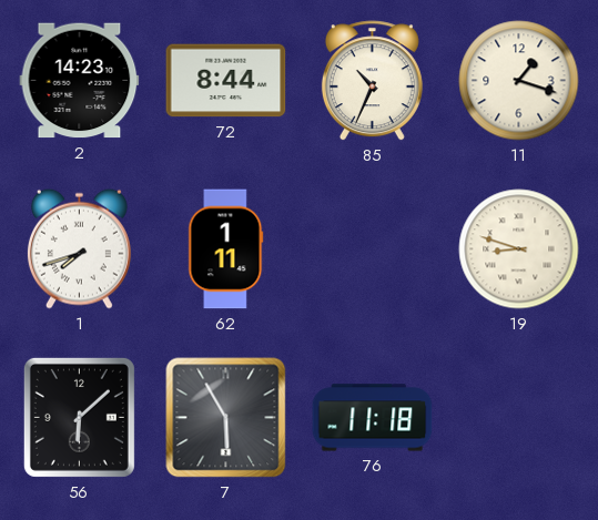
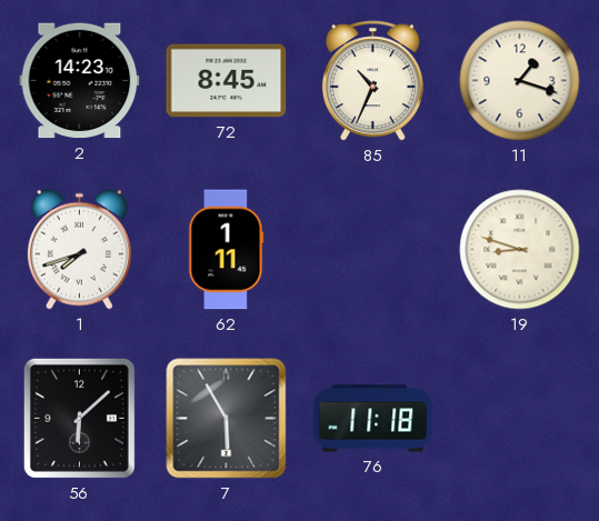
72: 8:44 -> 8:45
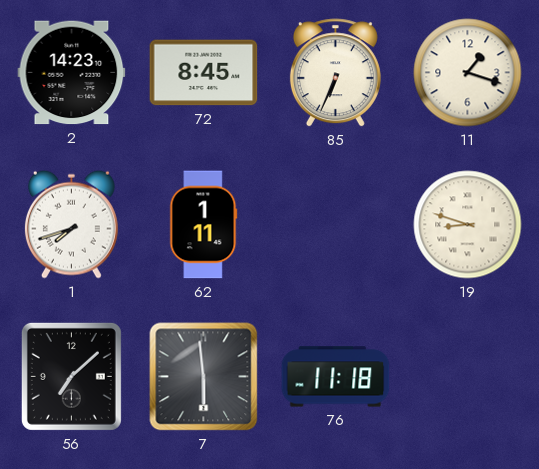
85: 10:34 -> 6:34
56: 6:08 -> 7:08
7: 5:55 -> 5:59
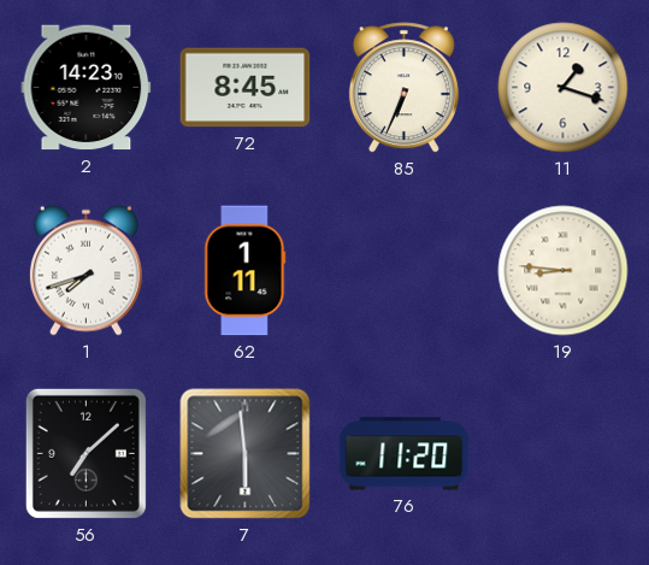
19: 8:48 -> 8:46
76: 11:18 -> 11:20
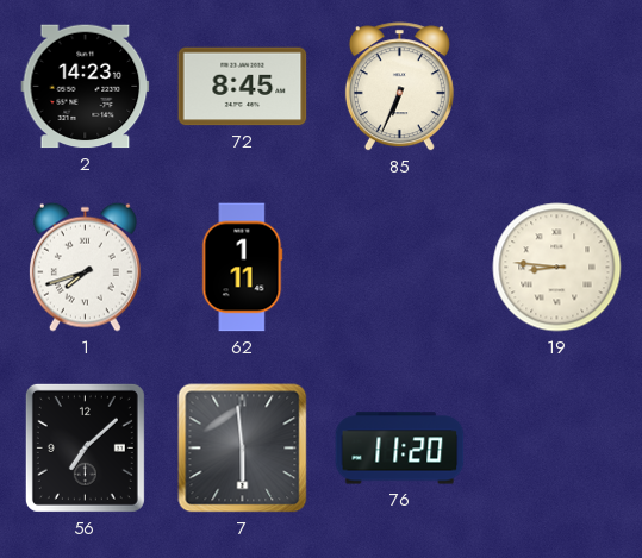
11: 1:18 -> none
